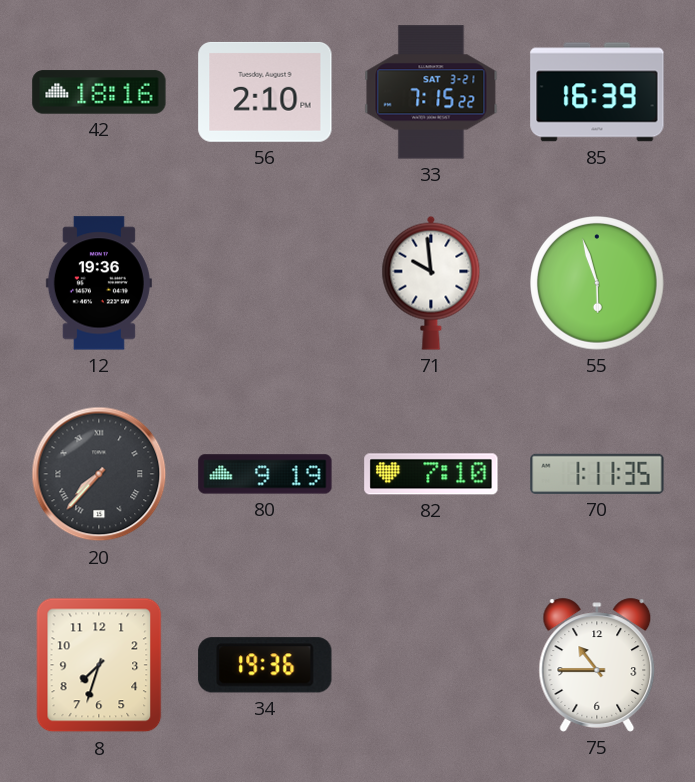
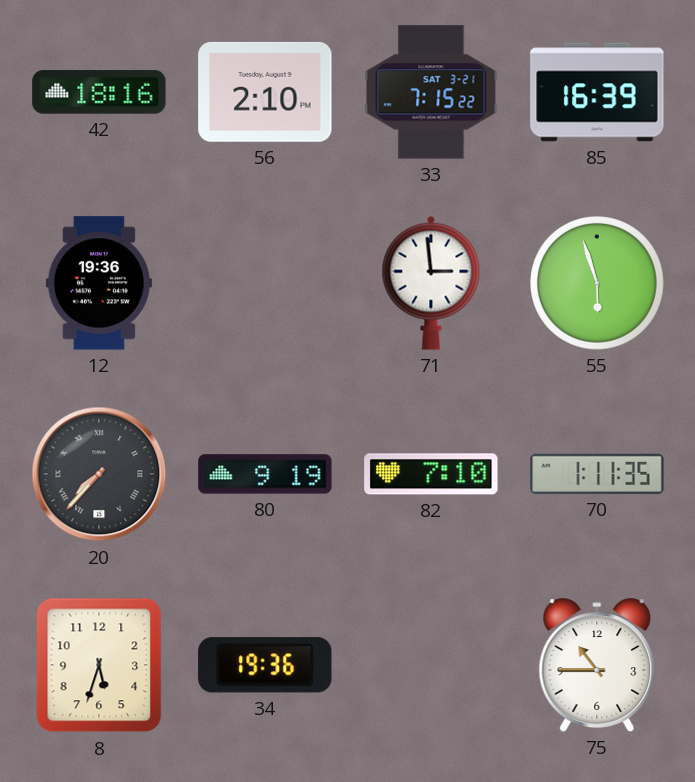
71: 9:59 -> 2:59
8: 7:33 -> 5:33
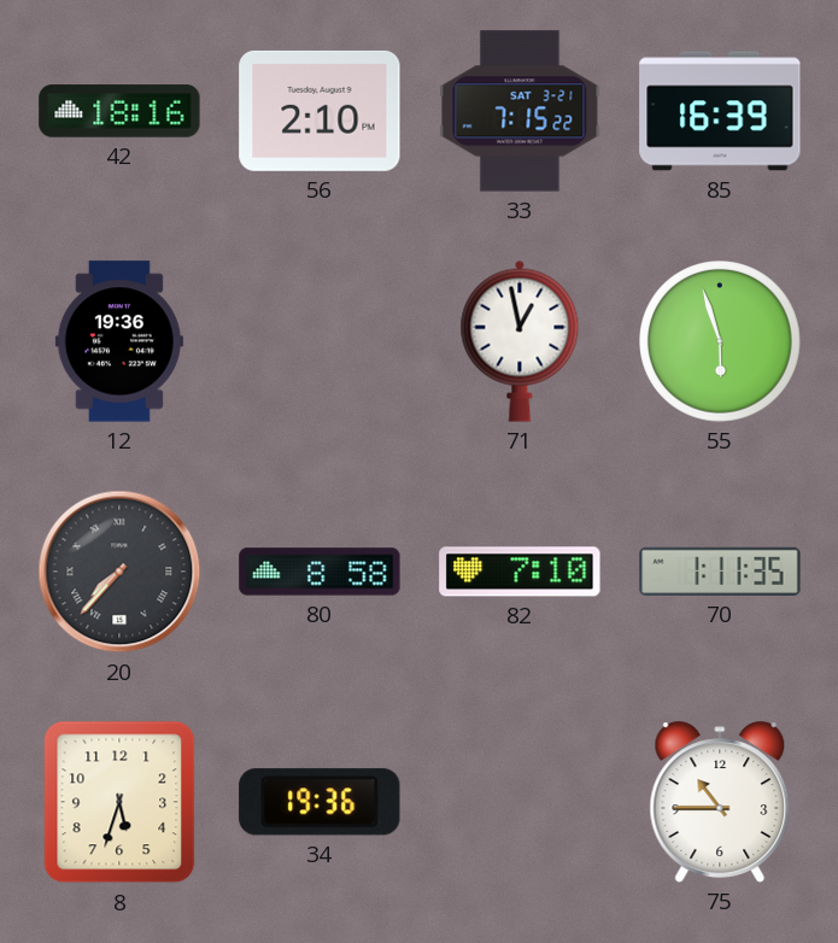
71: 2:59 -> 12:58
80: 9:19 -> 8:58
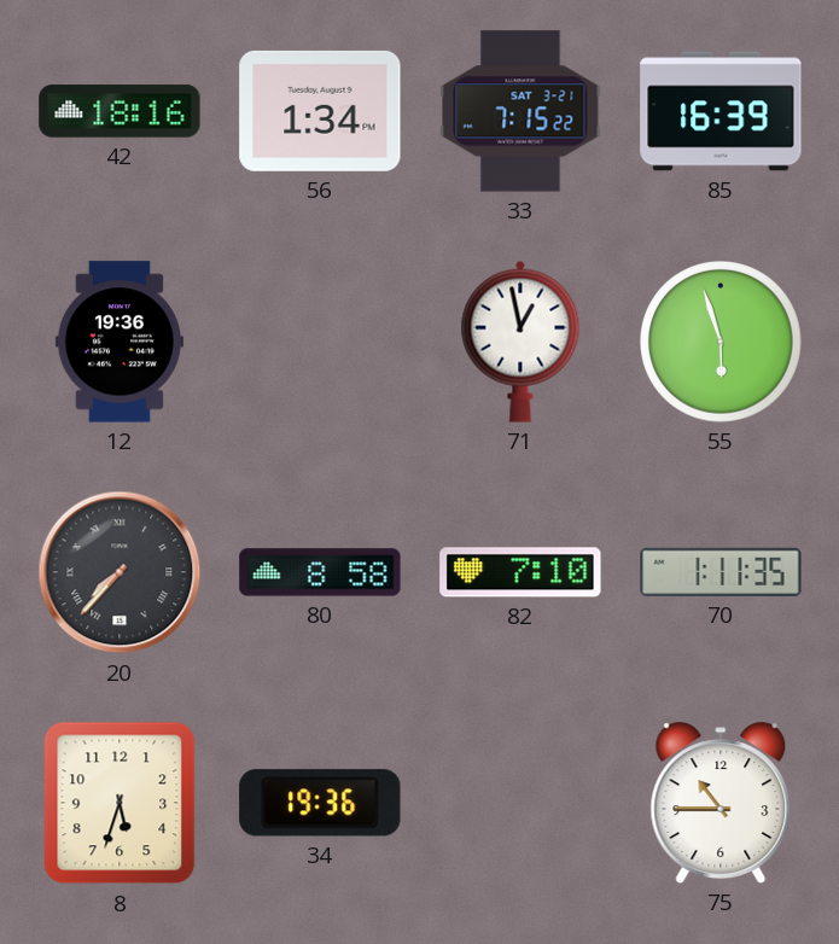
56: 2:10 -> 1:34
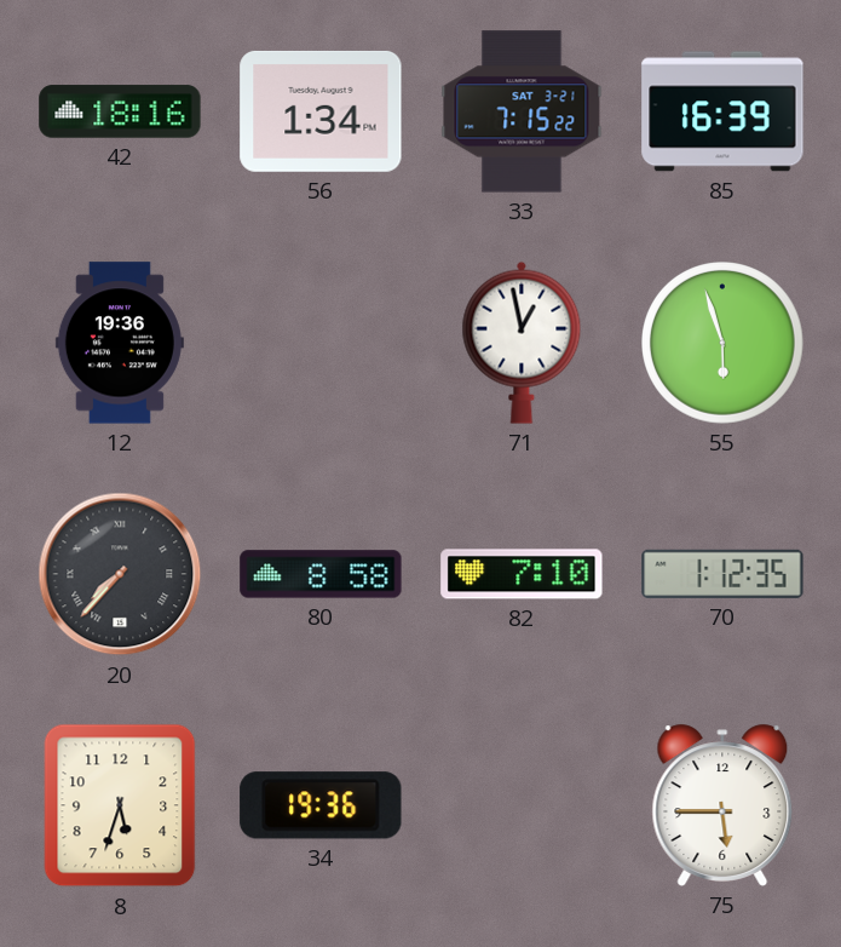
70: 1:11 -> 1:12
75: 10:45 -> 5:45
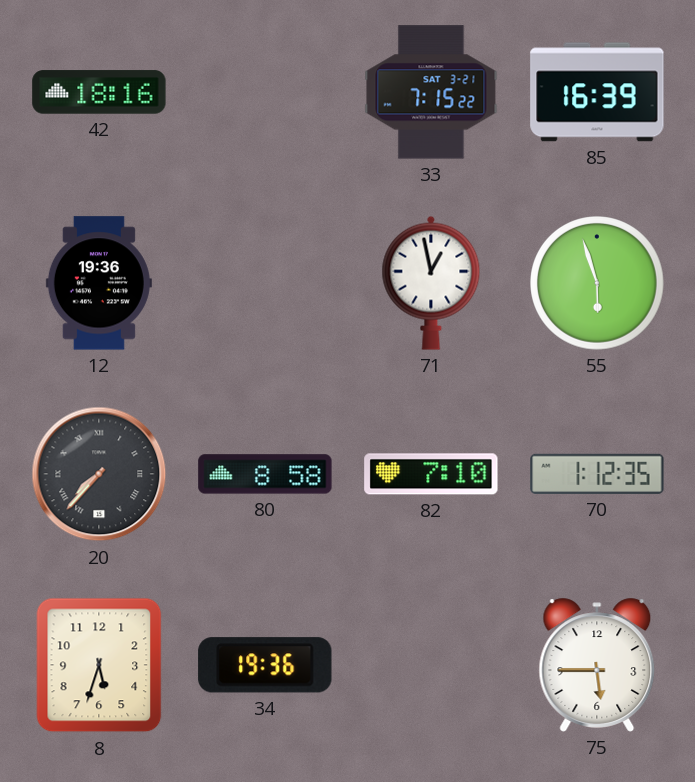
56: 1:34 -> none
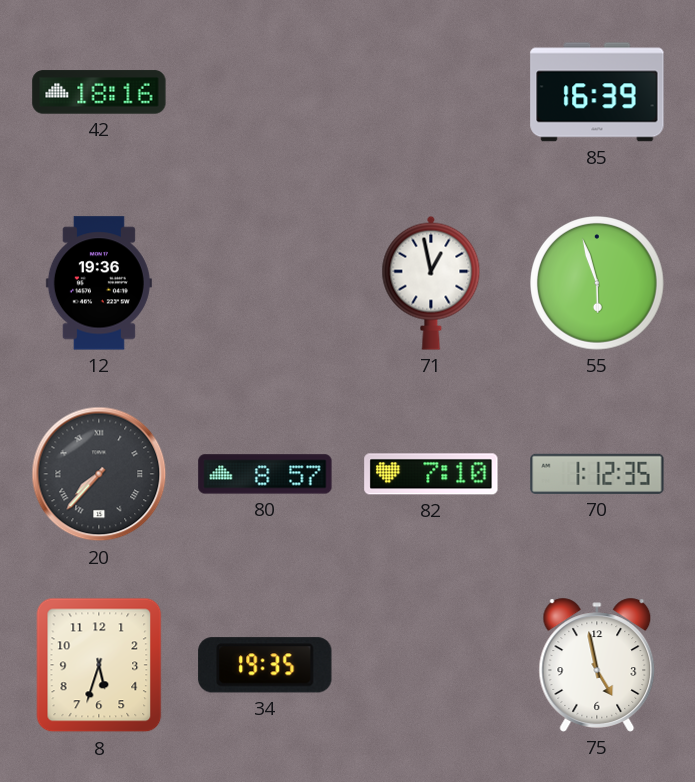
33: 7:15 -> none
80: 8:58 -> 8:57
34: 19:36 -> 19:35
75: 5:45 -> 4:58
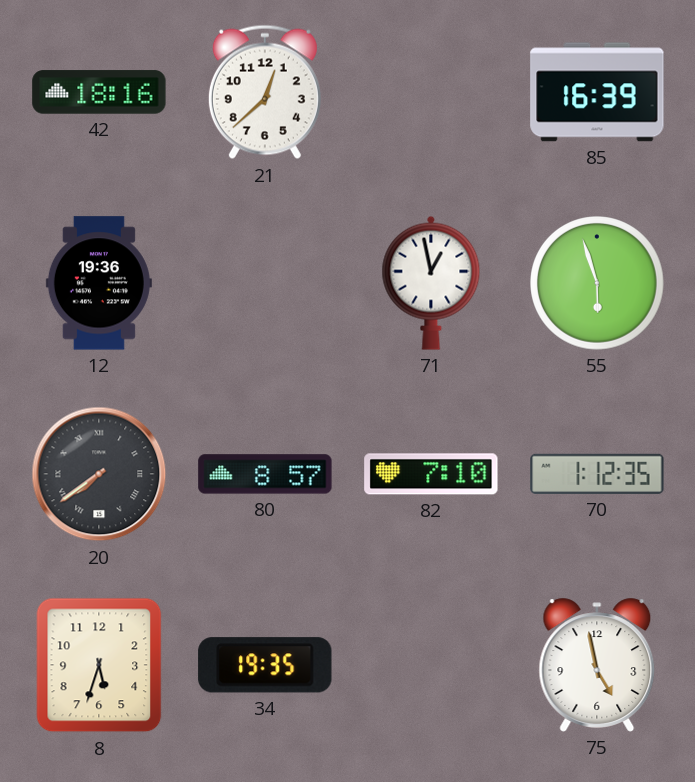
21: none -> 12:38
20: 7:37 -> 7:39
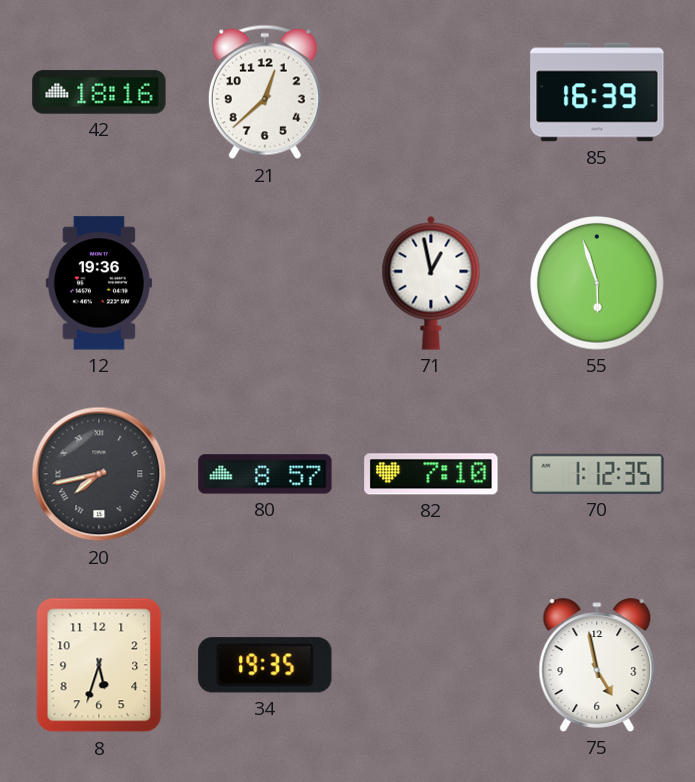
20: 7:39 -> 7:43
